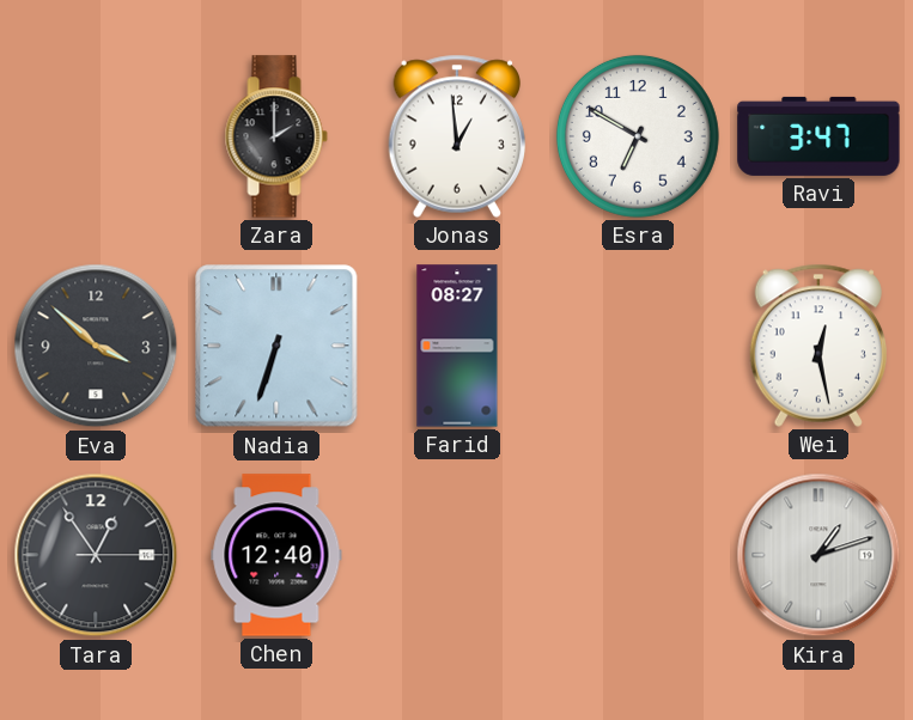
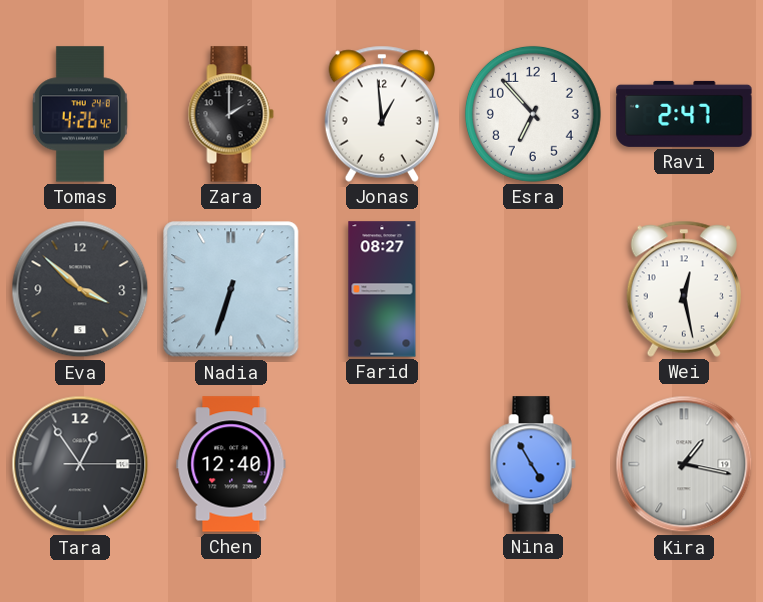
Tomas: none -> 4:26
Esra: 6:50 -> 6:53
Ravi: 3:47 -> 2:47
Nina: none -> 4:55
Kira: 1:12 -> 1:17
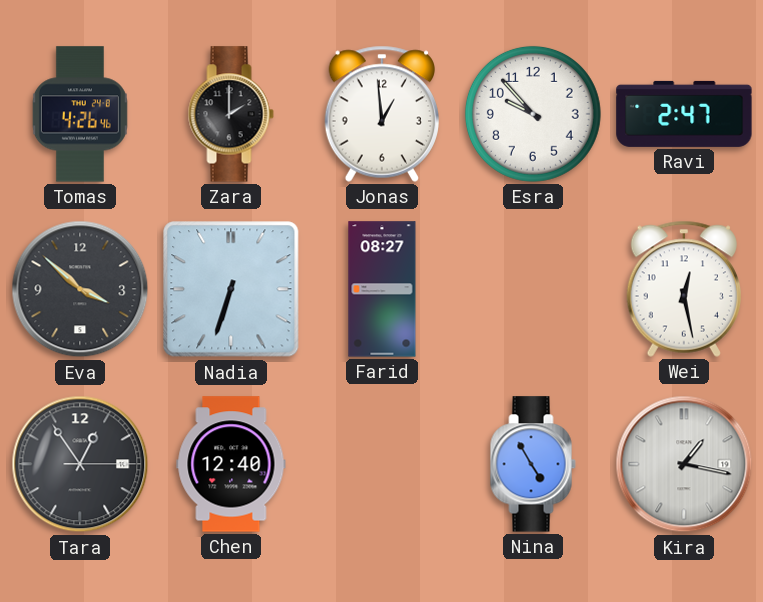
Tomas: 4:26:42 -> 4:26:46
Esra: 6:53 -> 9:53
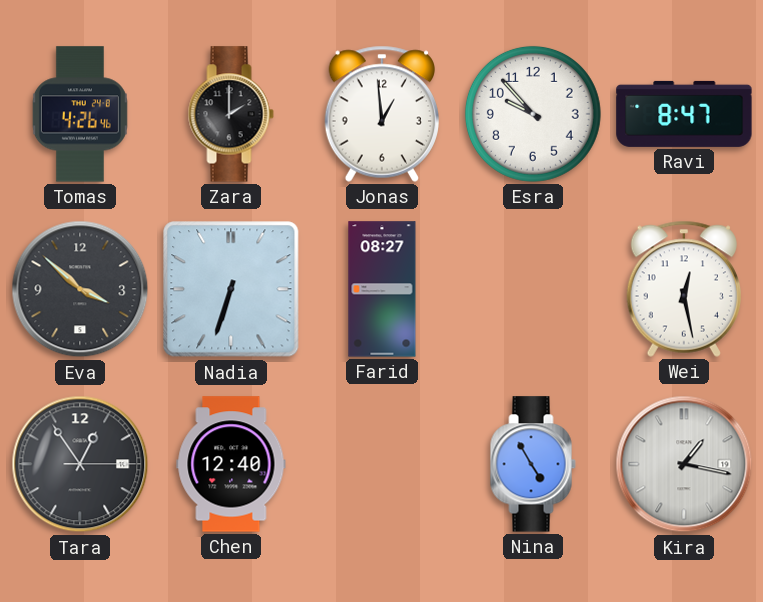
Ravi: 2:47 -> 8:47
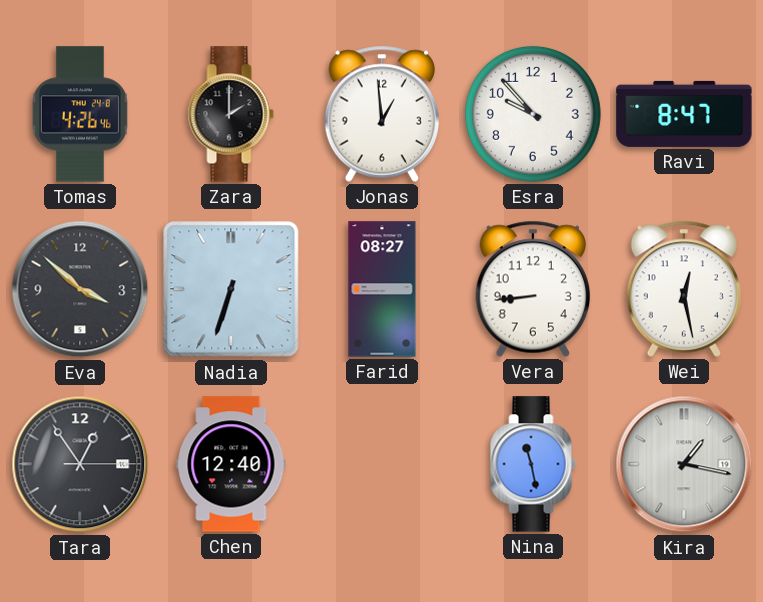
Vera: none -> 8:44
Nina: 4:55 -> 11:28
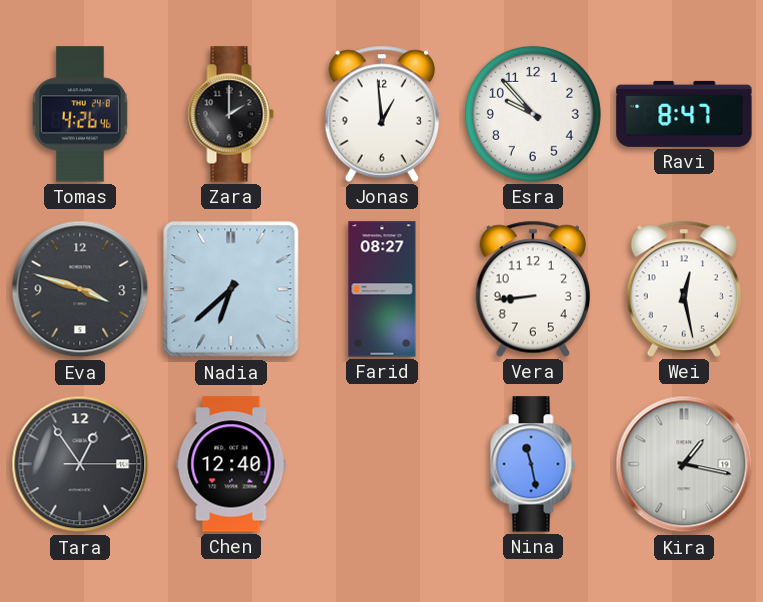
Eva: 3:52 -> 3:48
Nadia: 6:33 -> 6:38
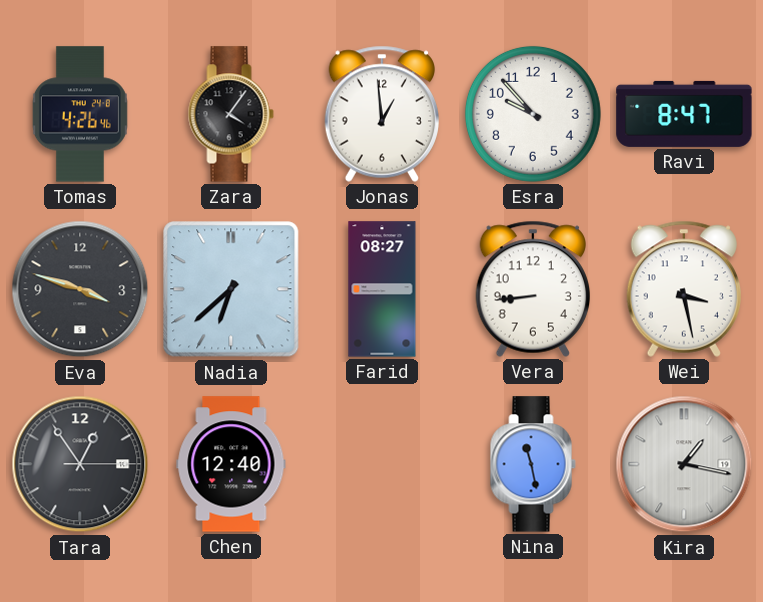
Zara: 2:00 -> 4:06
Wei: 12:28 -> 3:28
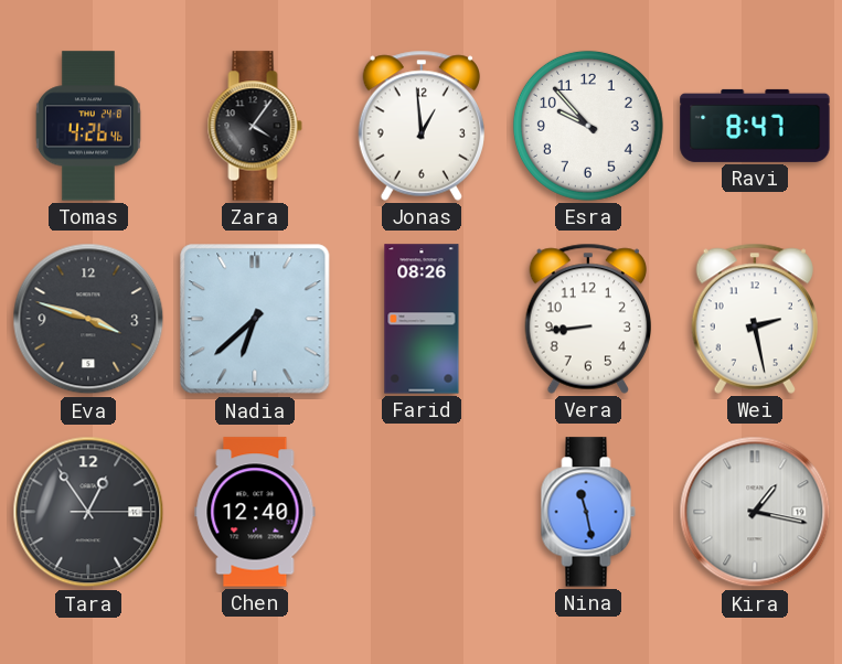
Farid: 08:27 -> 08:26
Wei: 3:28 -> 2:28
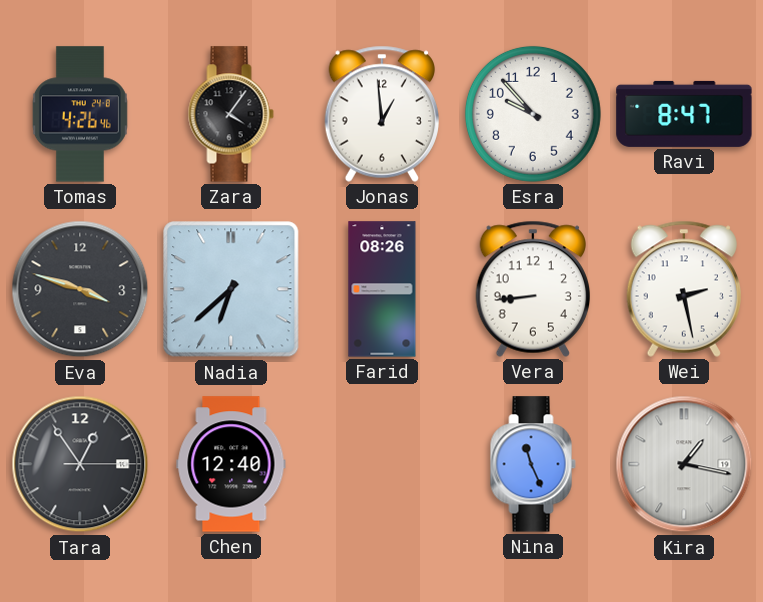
Nina: 11:28 -> 11:26
